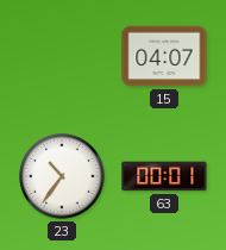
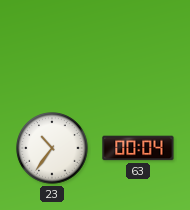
15: 04:07 -> none
63: 00:01 -> 00:04
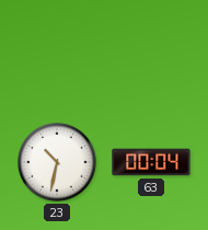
23: 10:36 -> 10:32
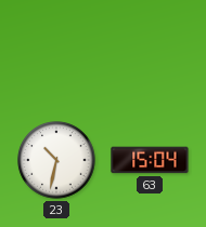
63: 00:04 -> 15:04
